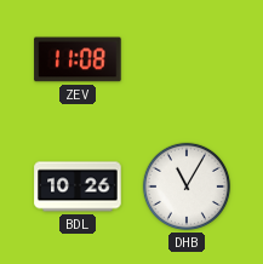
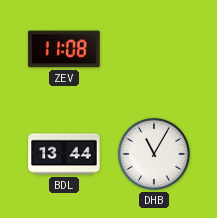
BDL: 10:26 -> 13:44
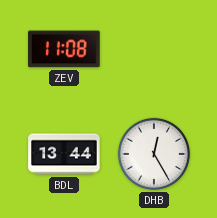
DHB: 11:05 -> 12:25
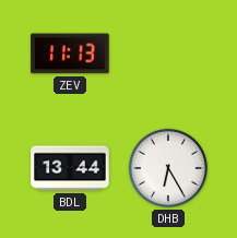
ZEV: 11:08 -> 11:13
DHB: 12:25 -> 6:25
